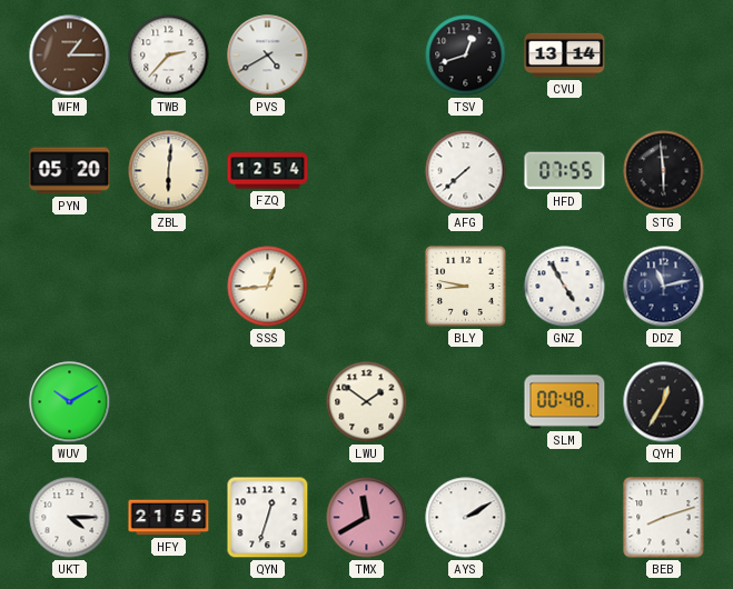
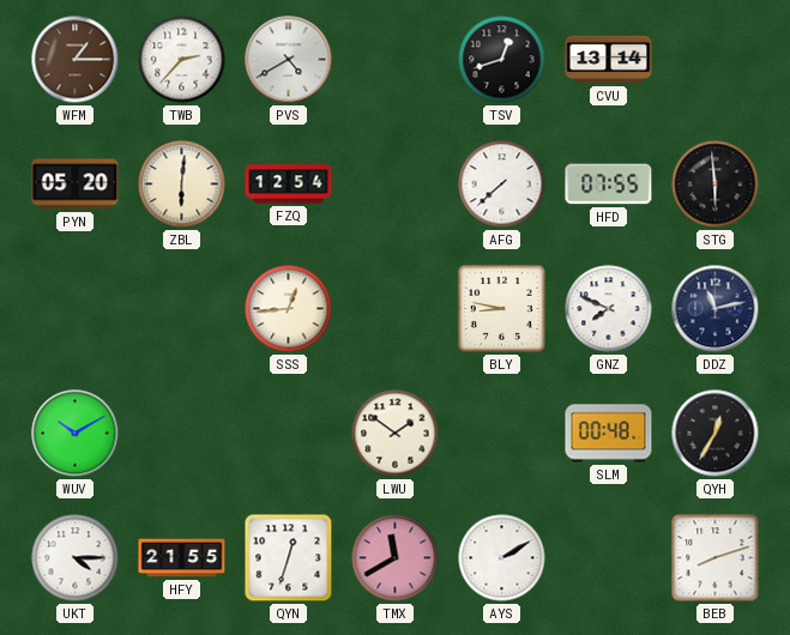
GNZ: 4:55 -> 7:49
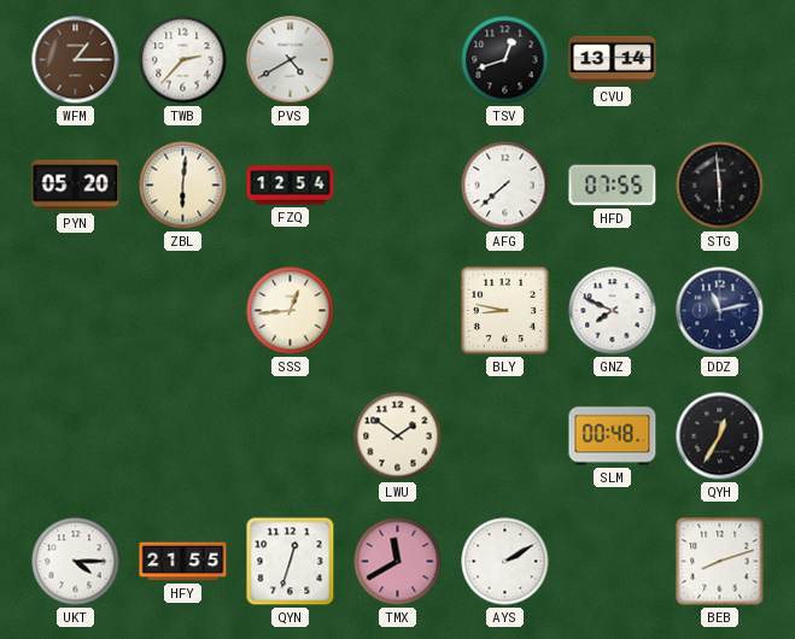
WUV: 10:10 -> none
